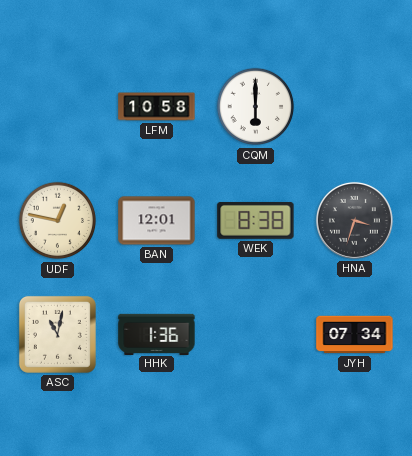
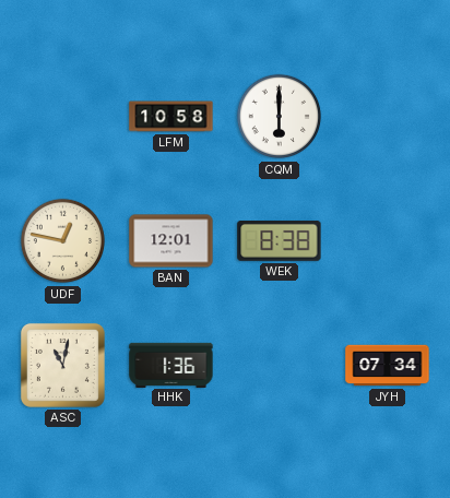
HNA: 3:33 -> none
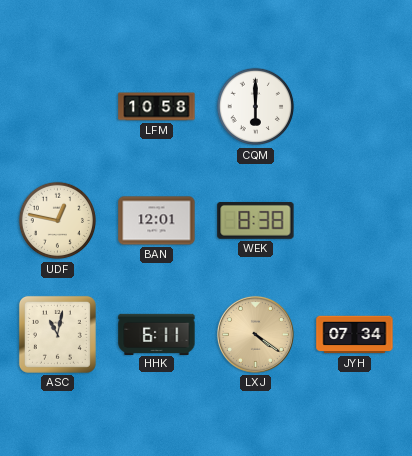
HHK: 1:36 -> 6:11
LXJ: none -> 4:21
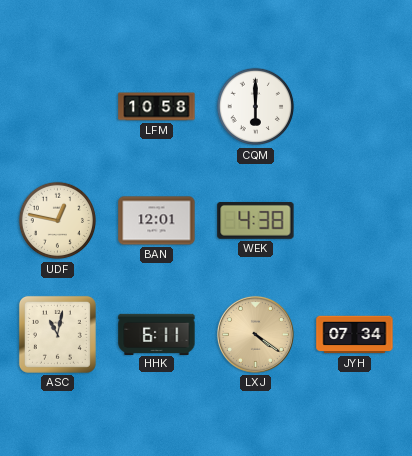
WEK: 8:38 -> 4:38
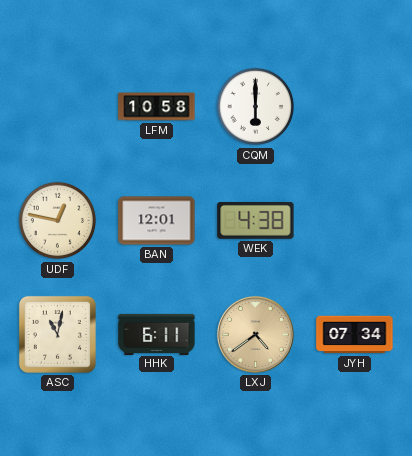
LXJ: 4:21 -> 4:39
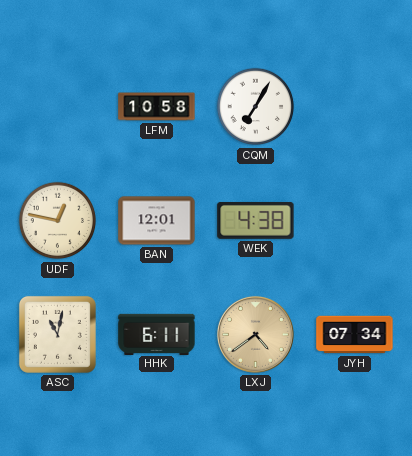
CQM: 6:00 -> 7:05
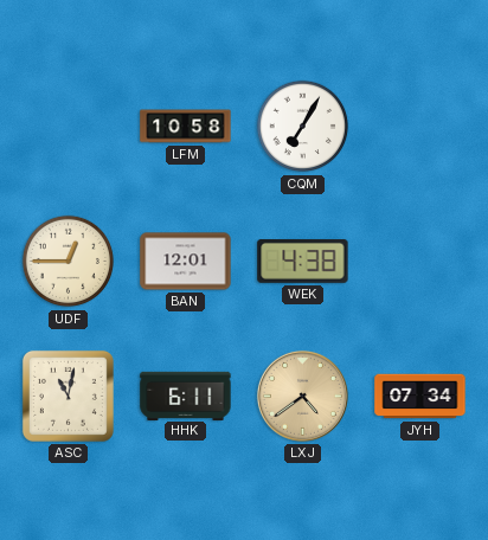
UDF: 12:47 -> 12:45
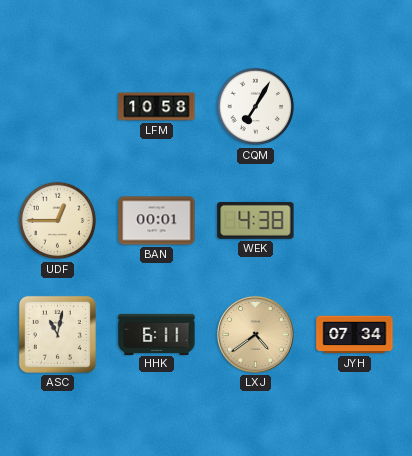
BAN: 12:01 -> 00:01
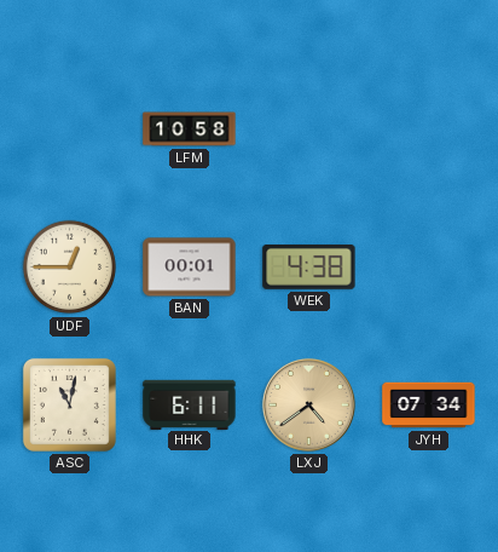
CQM: 7:05 -> none
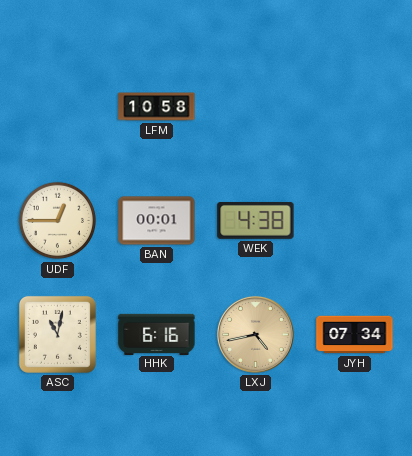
HHK: 6:11 -> 6:16
LXJ: 4:39 -> 4:43
